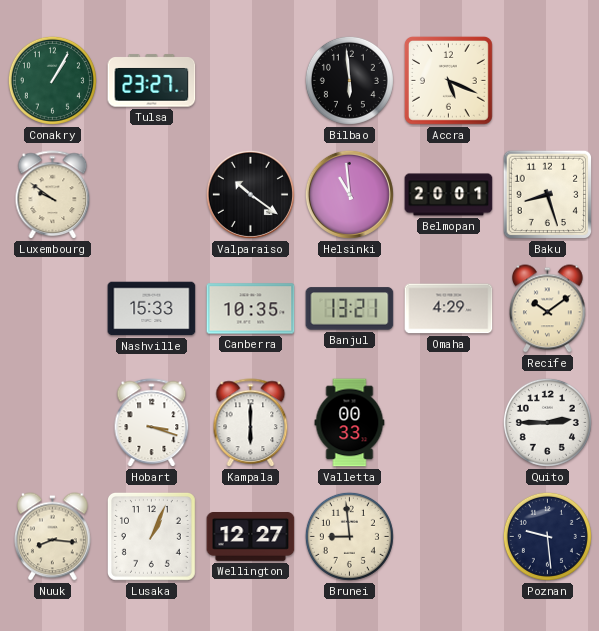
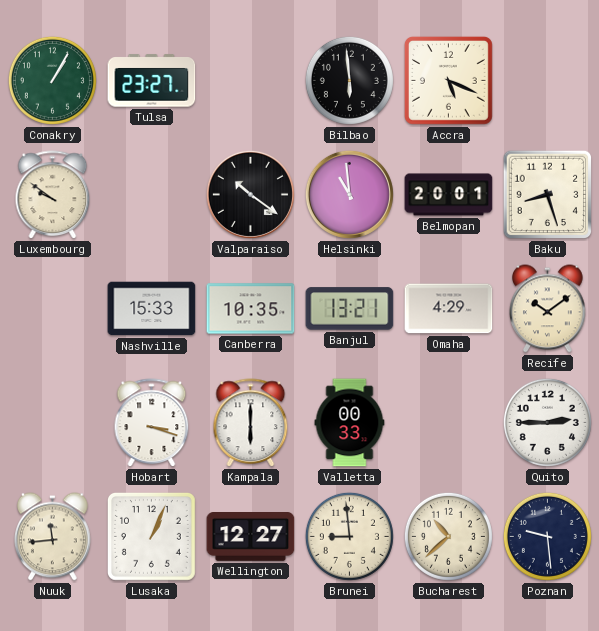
Nuuk: 8:16 -> 11:44
Bucharest: none -> 10:38
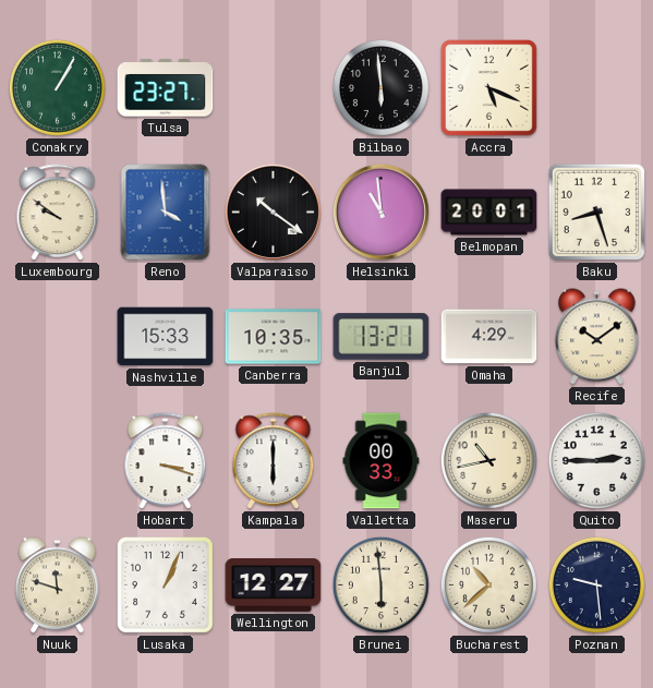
Reno: none -> 3:59
Maseru: none -> 10:43
Nuuk: 11:44 -> 11:48
Brunei: 8:59 -> 5:59
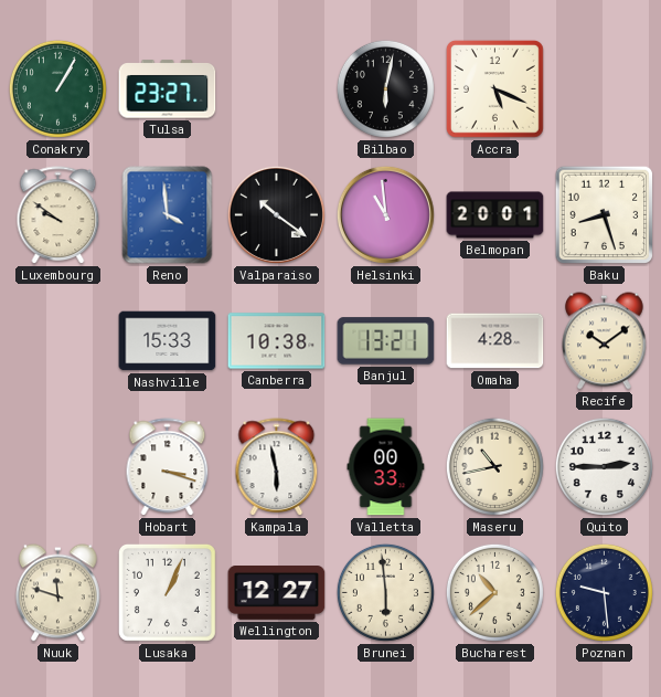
Bilbao: 5:59 -> 6:02
Canberra: 10:35 -> 10:38
Omaha: 4:29 -> 4:28
Kampala: 6:00 -> 5:58
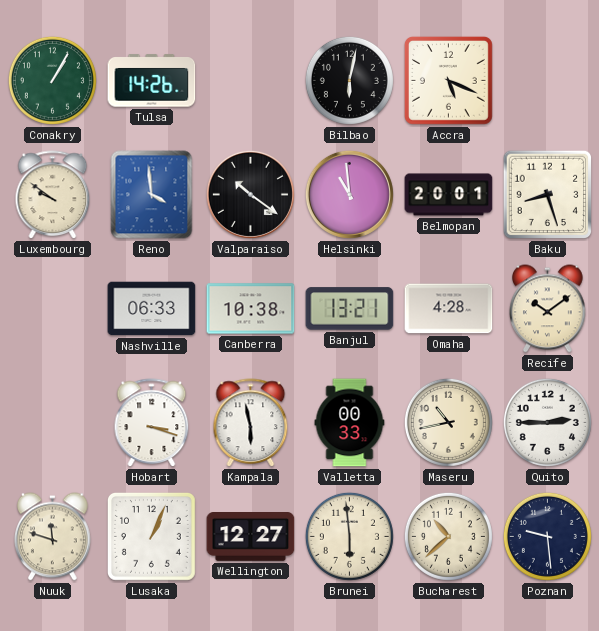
Tulsa: 23:27 -> 14:26
Nashville: 15:33 -> 06:33
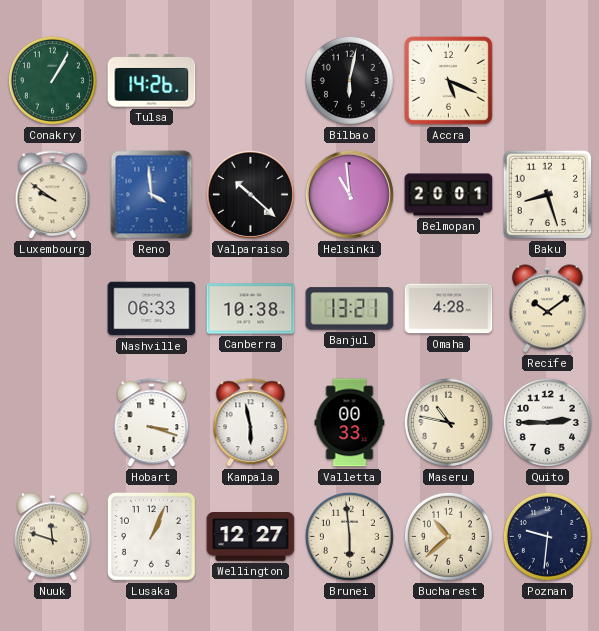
Valparaiso: 10:21 -> 10:22
Maseru: 10:43 -> 10:47
Poznan: 9:29 -> 9:31
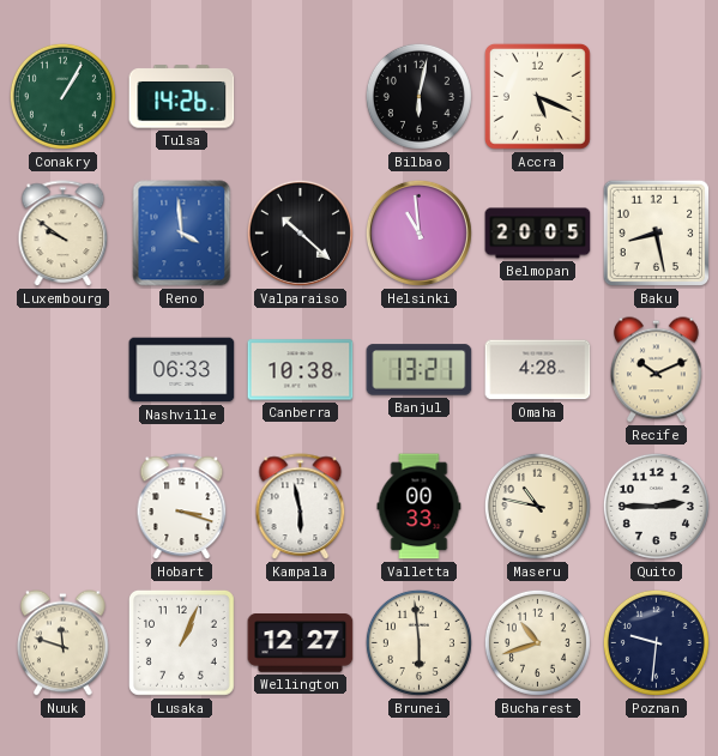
Belmopan: 20:01 -> 20:05
Baku: 8:27 -> 8:28
Recife: 10:09 -> 10:11
Bucharest: 10:38 -> 10:42
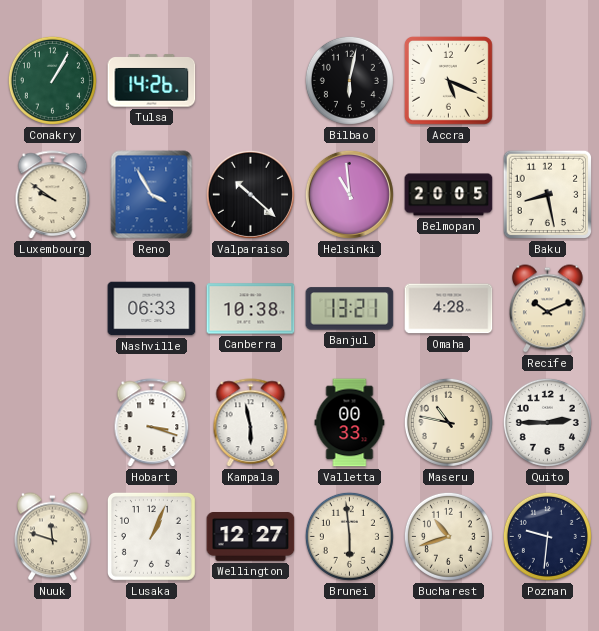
Reno: 3:59 -> 3:55
